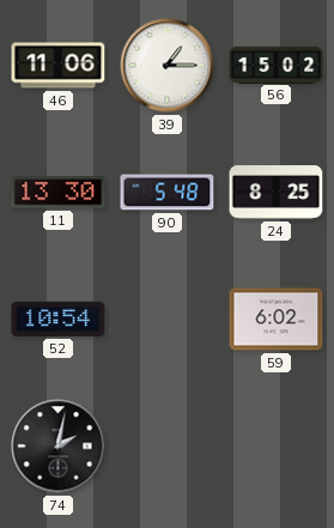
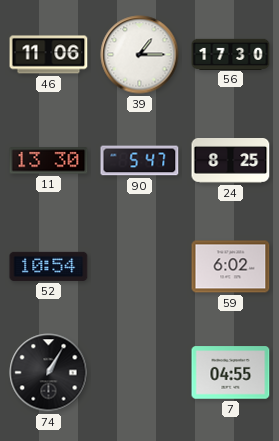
56: 15:02 -> 17:30
90: 5:48 -> 5:47
74: 2:02 -> 1:05
7: none -> 04:55
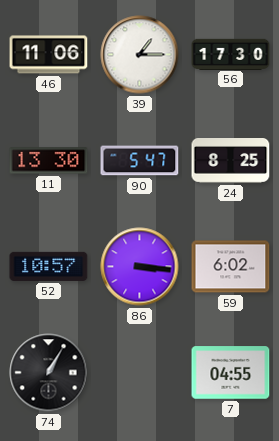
52: 10:54 -> 10:57
86: none -> 3:16
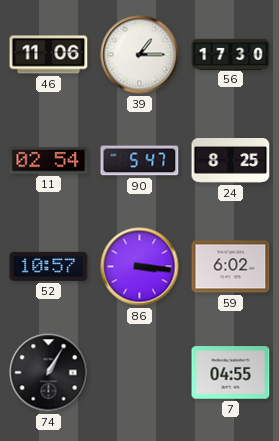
11: 13:30 -> 02:54
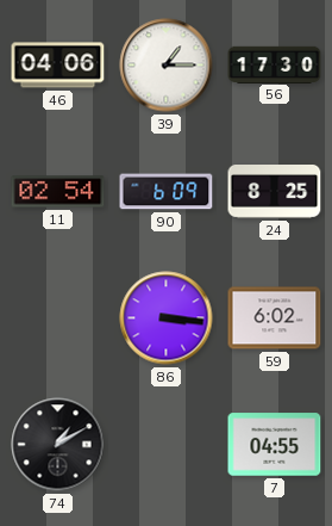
46: 11:06 -> 04:06
90: 5:47 -> 6:09
52: 10:57 -> none
74: 1:05 -> 1:10
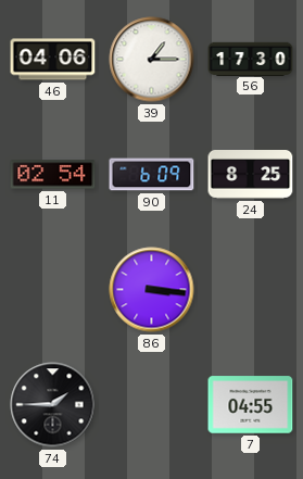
59: 6:02 -> none
74: 1:10 -> 1:45
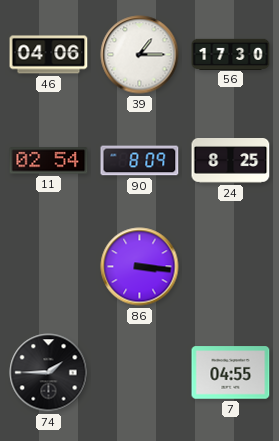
90: 6:09 -> 8:09
